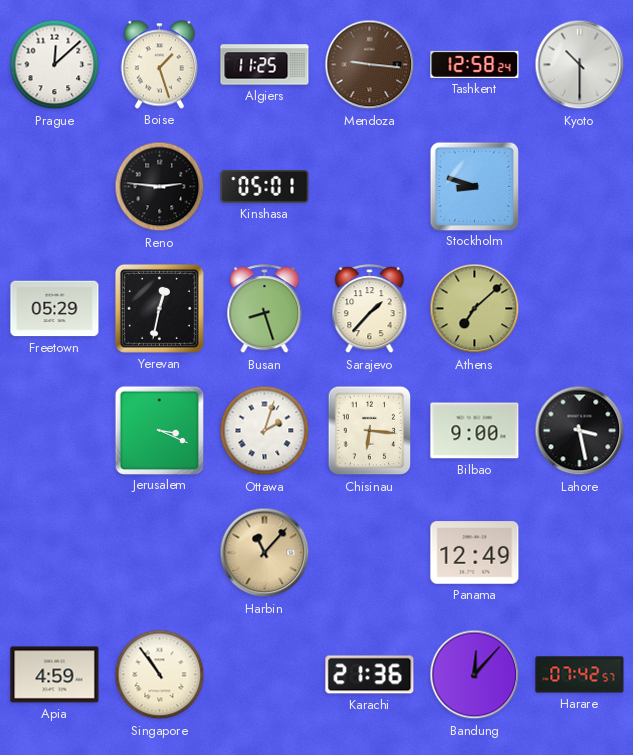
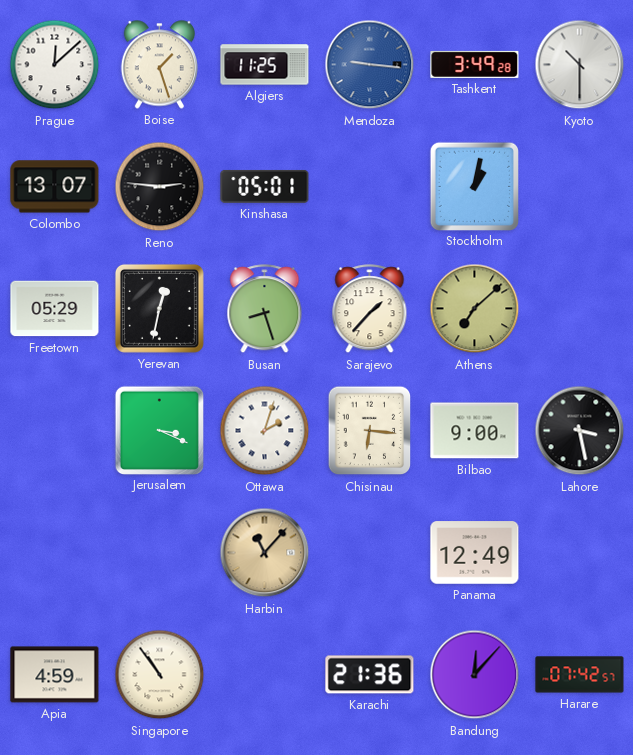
Mendoza dial: brown -> blue
Tashkent: 12:58 -> 3:49
Colombo: none -> 13:07
Stockholm: 8:48 -> 1:02
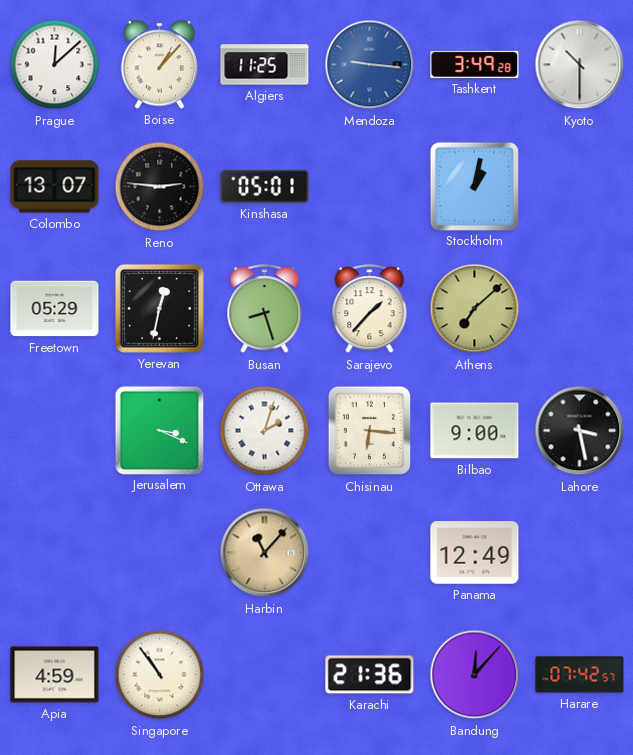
Boise: 1:27 -> 1:07
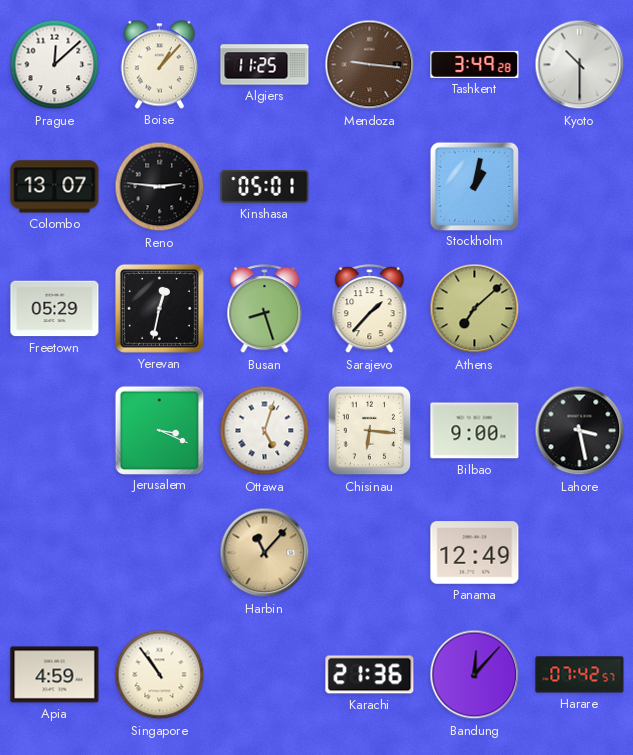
Mendoza dial: blue -> brown
Ottawa: 2:03 -> 5:03
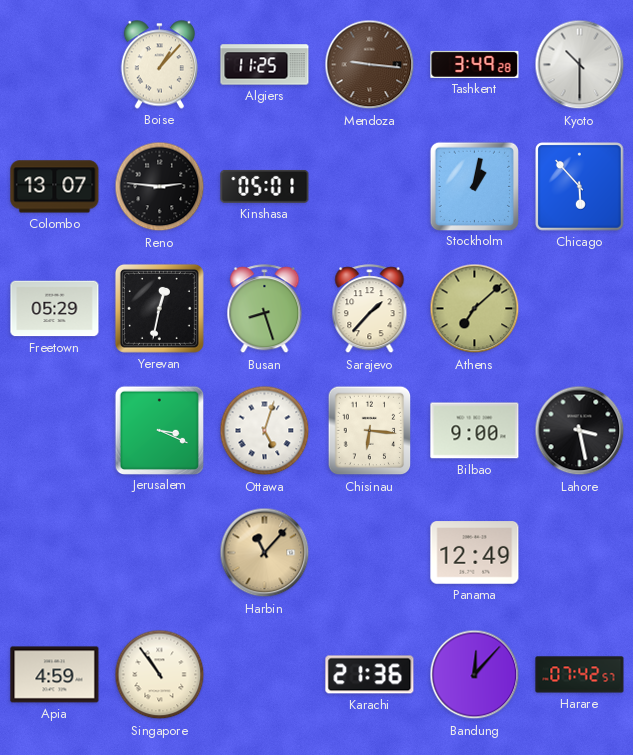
Prague: 12:08 -> none
Chicago: none -> 5:53
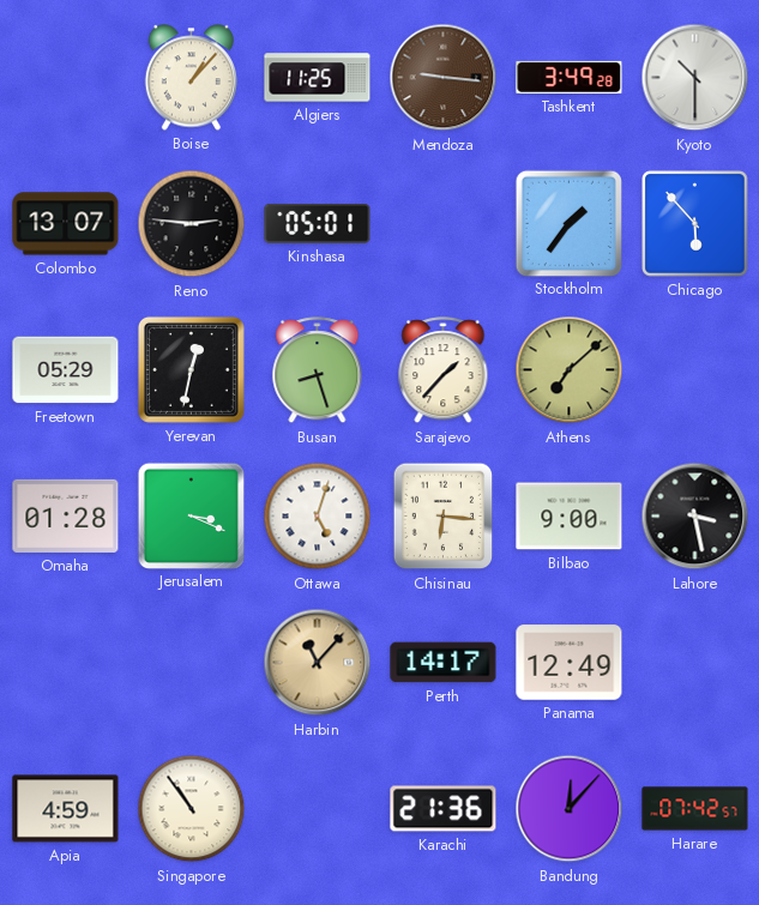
Stockholm: 1:02 -> 1:36
Omaha: none -> 01:28
Perth: none -> 14:17
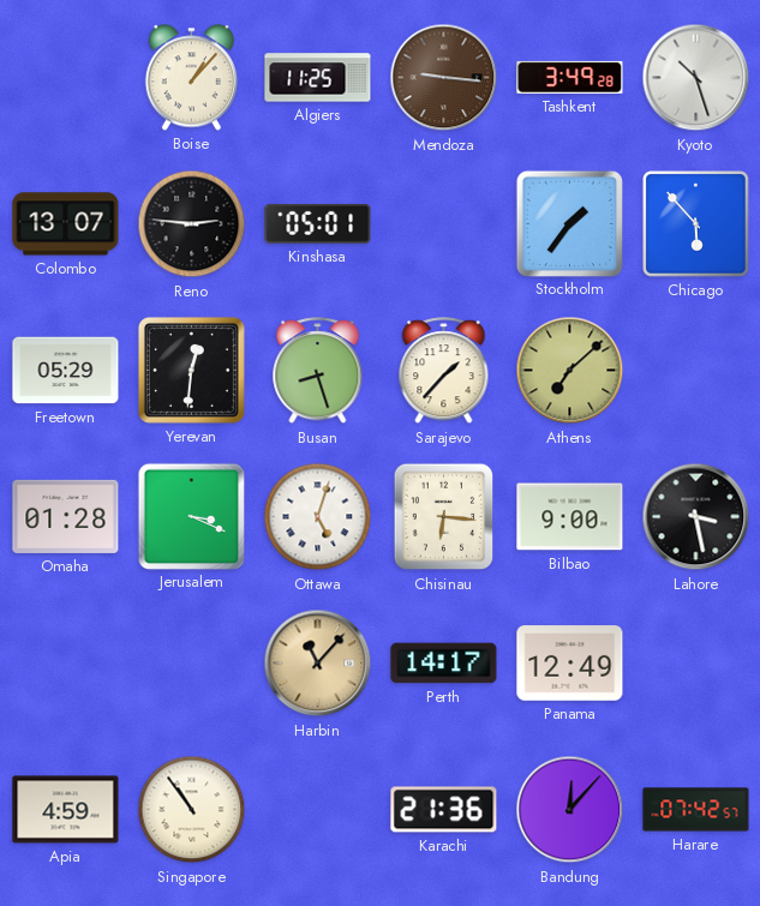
Kyoto: 10:30 -> 10:27
Yerevan: 12:32 -> 12:31
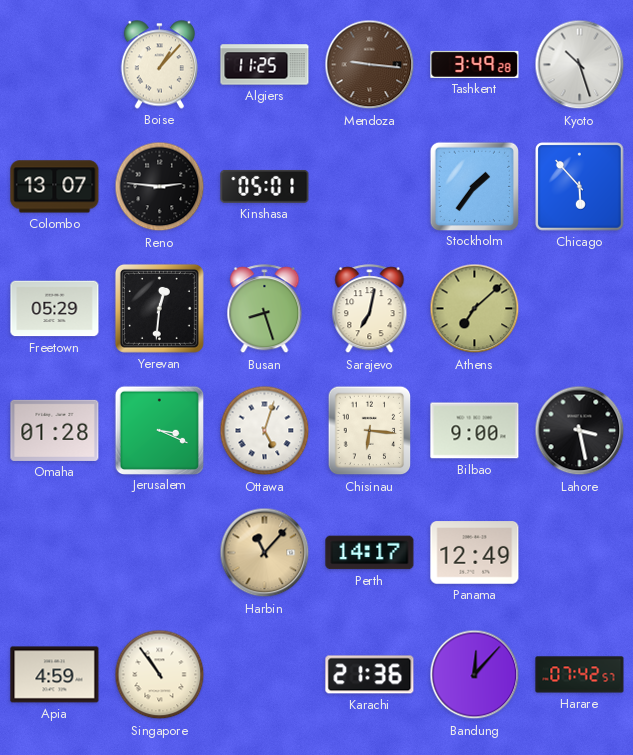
Sarajevo: 1:37 -> 7:02
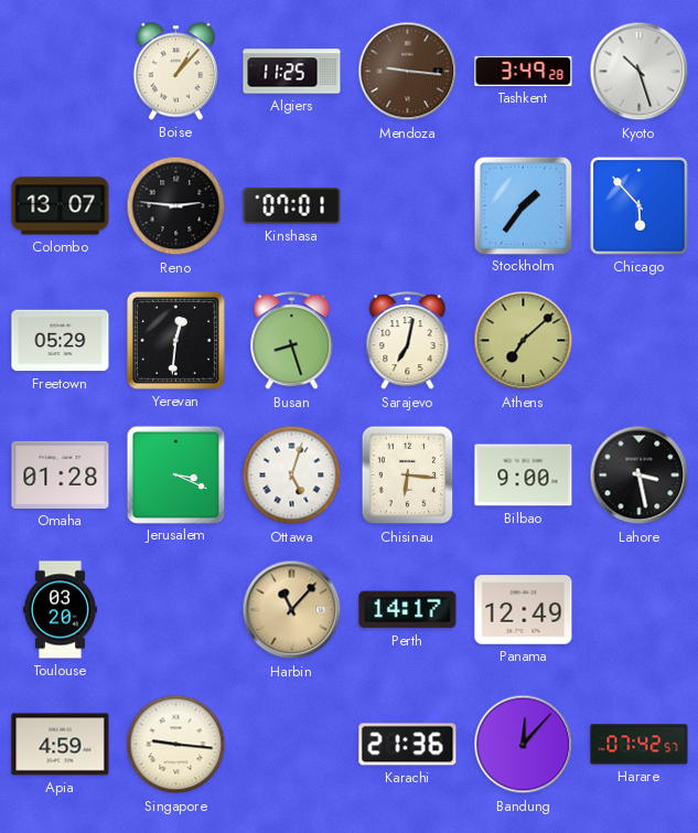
Kinshasa: 05:01 -> 07:01
Toulouse: none -> 03:20
Singapore: 10:54 -> 9:16
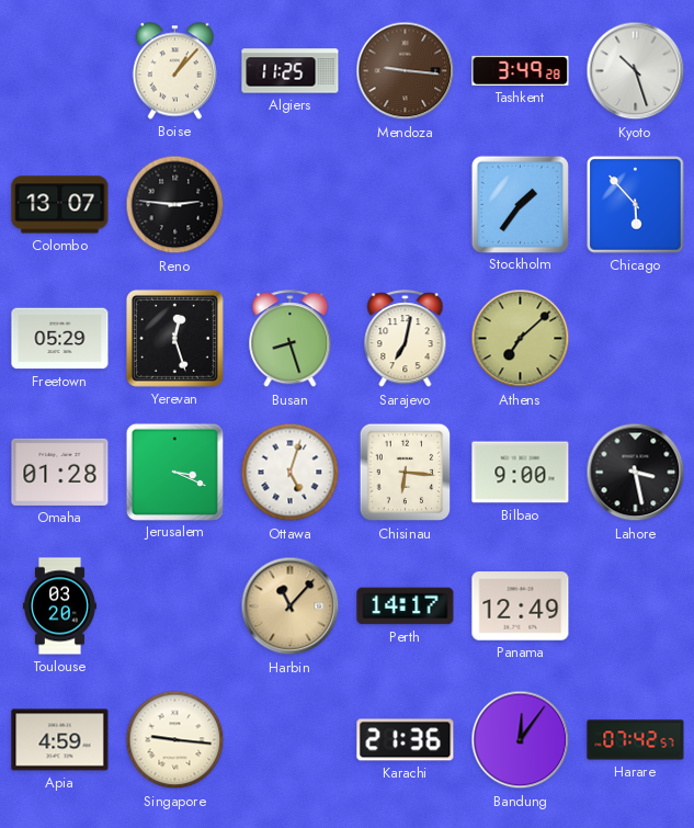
Kinshasa: 07:01 -> none
Yerevan: 12:31 -> 12:27
Bandung: 12:07 -> 12:06
